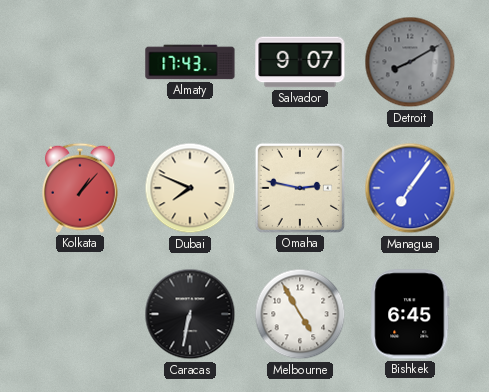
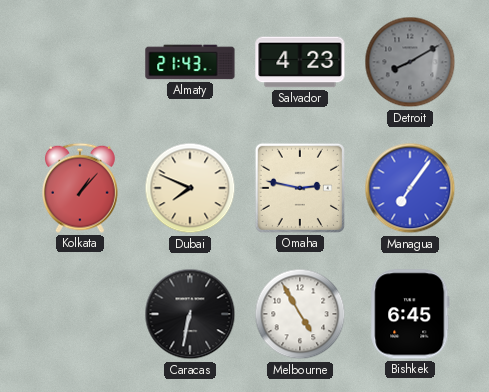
Almaty: 17:43 -> 21:43
Salvador: 9:07 -> 4:23
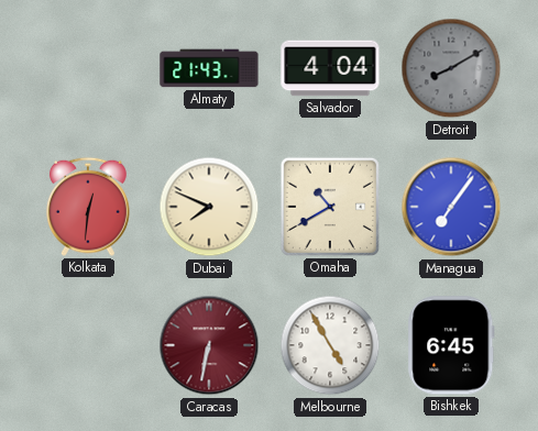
Salvador: 4:23 -> 4:04
Kolkata: 1:07 -> 12:31
Omaha: 2:47 -> 10:40
Caracas dial: black -> burgundy
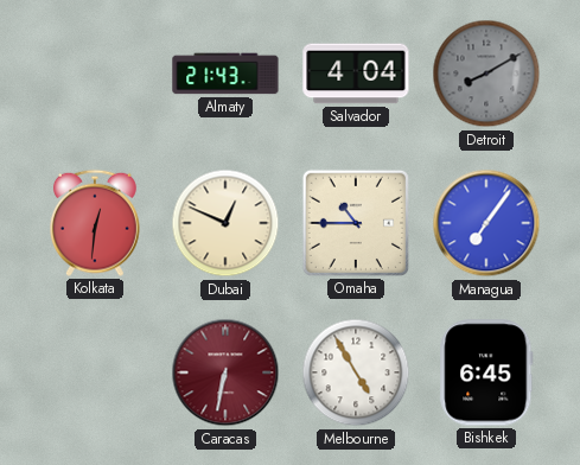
Dubai: 7:49 -> 12:49
Omaha: 10:40 -> 10:45
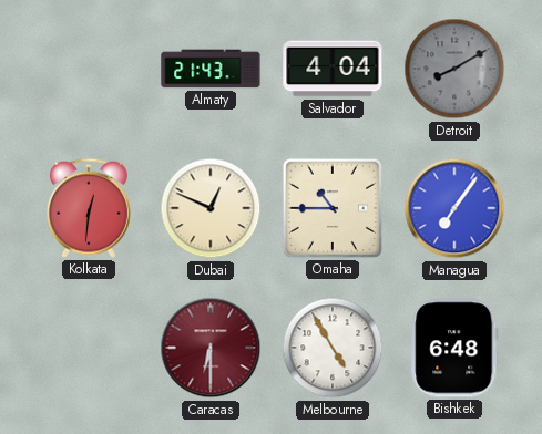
Caracas: 6:32 -> 6:30
Bishkek: 6:45 -> 6:48
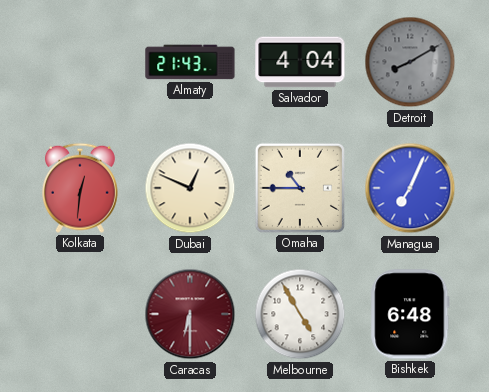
Managua: 7:06 -> 7:04
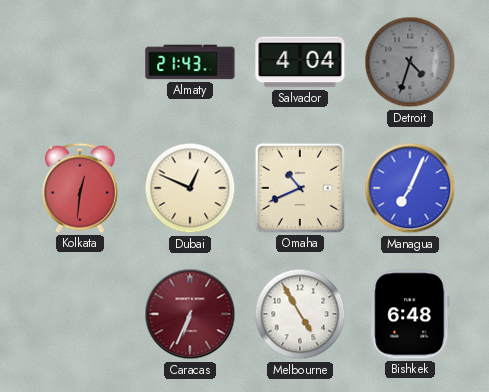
Detroit: 8:10 -> 4:33
Omaha: 10:45 -> 10:41
Caracas: 6:30 -> 6:34
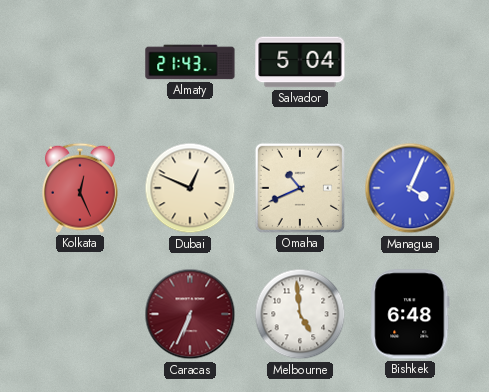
Salvador: 4:04 -> 5:04
Detroit: 4:33 -> none
Kolkata: 12:31 -> 12:26
Managua: 7:04 -> 4:04
Melbourne: 4:55 -> 4:59
